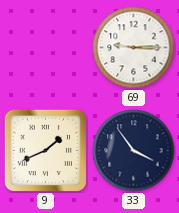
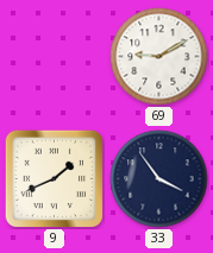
69: 9:15 -> 9:10
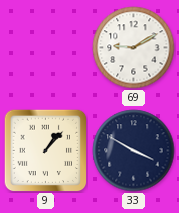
9: 1:41 -> 1:07
33: 3:54 -> 3:50
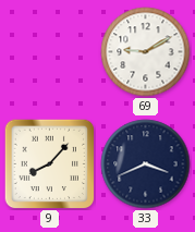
9: 1:07 -> 8:07
33: 3:50 -> 3:41
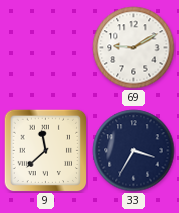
9: 8:07 -> 11:38
33: 3:41 -> 3:35
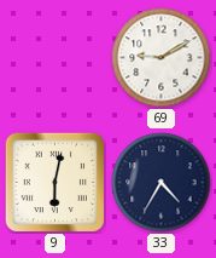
9: 11:38 -> 6:02
33: 3:35 -> 4:35
